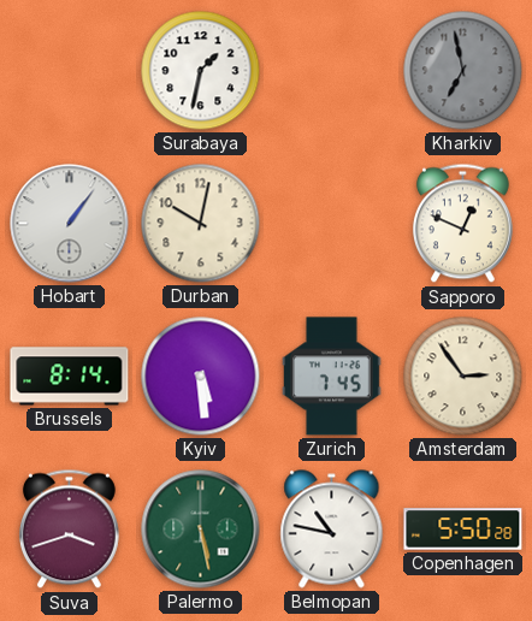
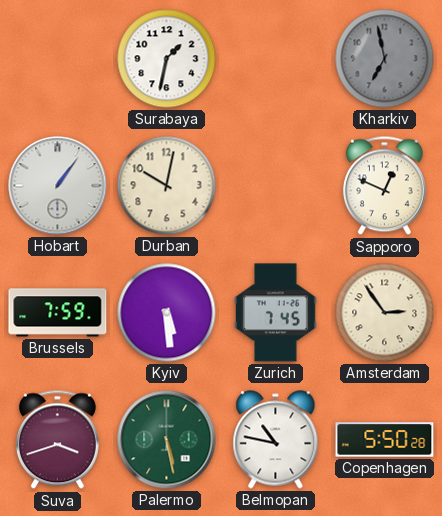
Brussels: 8:14 -> 7:59
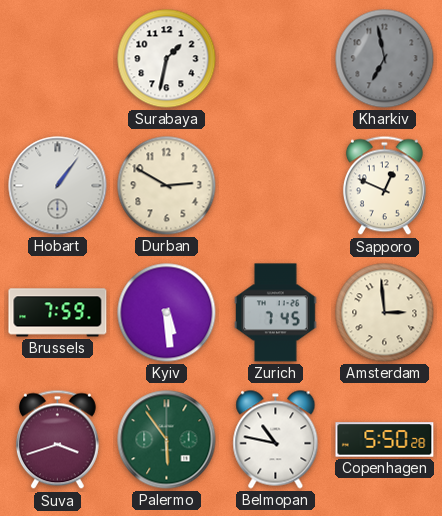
Durban: 10:02 -> 2:50
Amsterdam: 2:54 -> 2:59
Palermo: 5:28 -> 5:54
